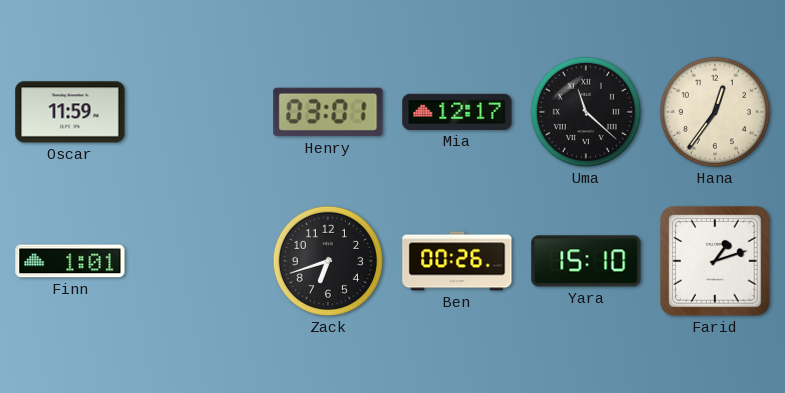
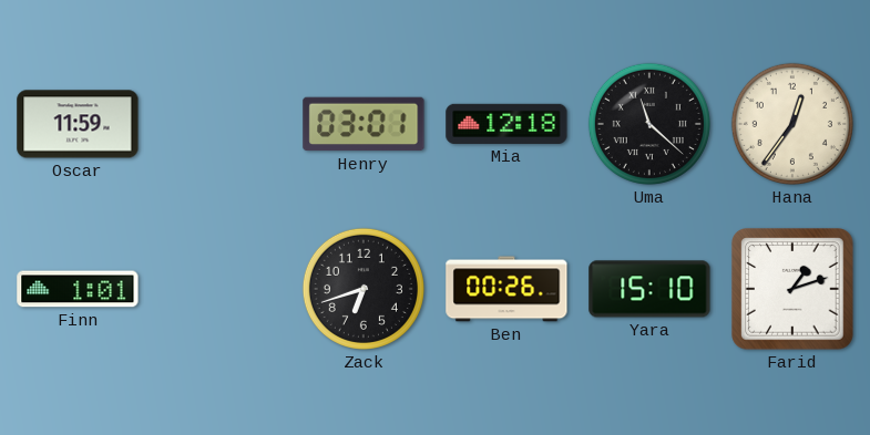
Mia: 12:17 -> 12:18
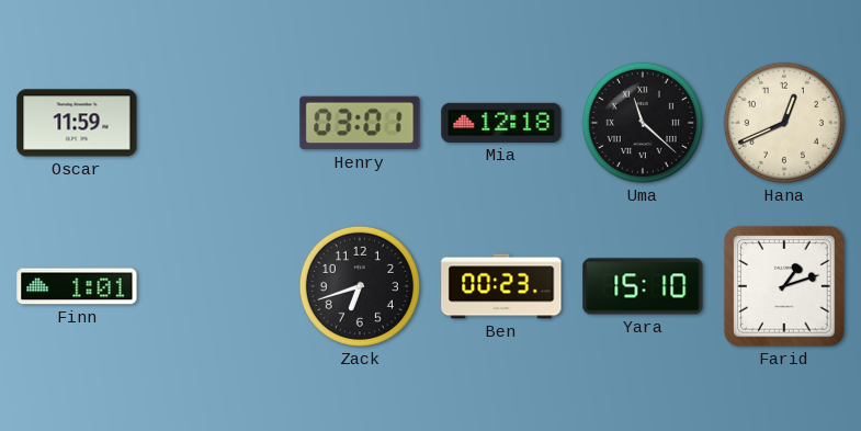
Hana: 12:36 -> 12:41
Ben: 00:26 -> 00:23
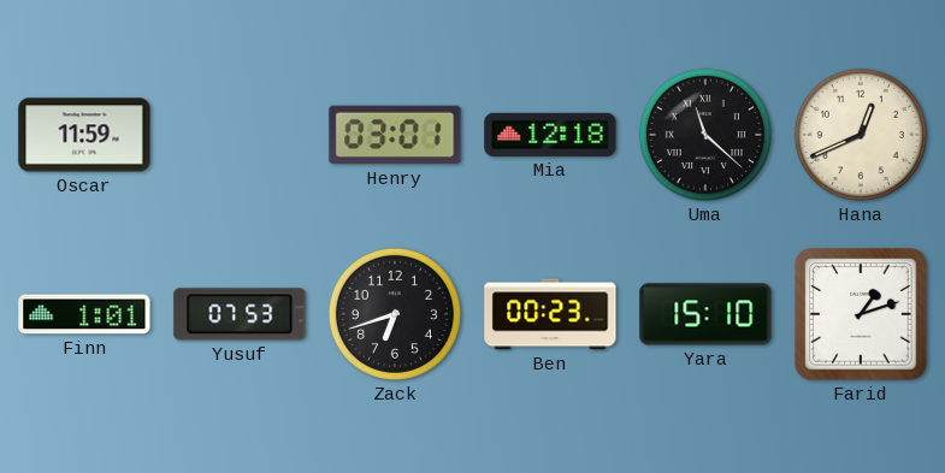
Yusuf: none -> 07:53
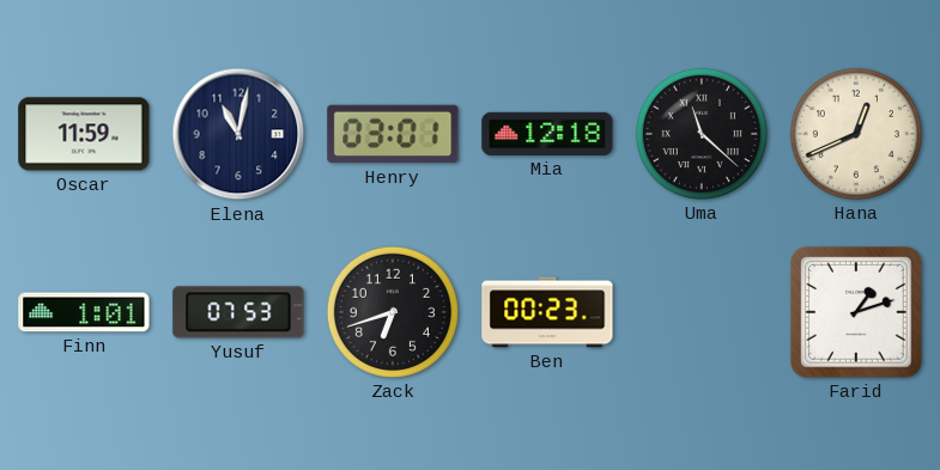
Elena: none -> 11:02
Yara: 15:10 -> none
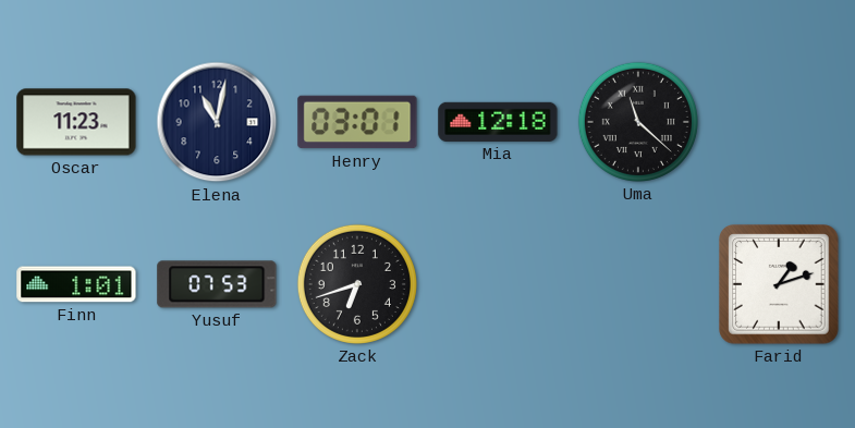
Oscar: 11:59 -> 11:23
Hana: 12:41 -> none
Ben: 00:23 -> none
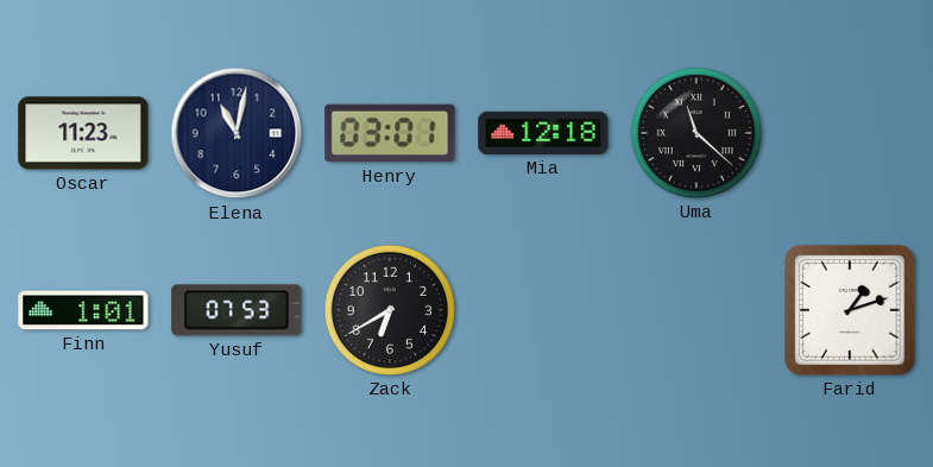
Zack: 6:42 -> 6:40
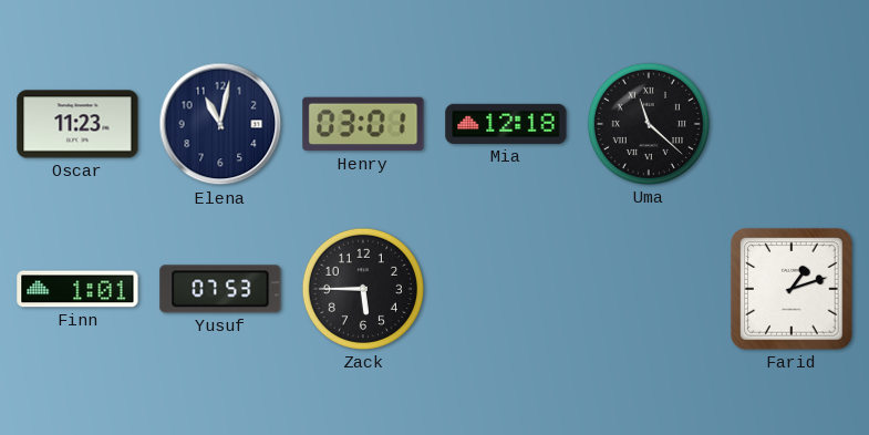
Zack: 6:40 -> 5:45
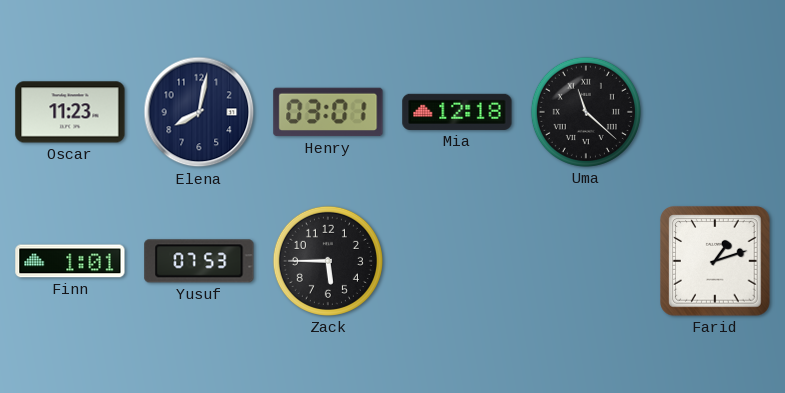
Elena: 11:02 -> 8:02
